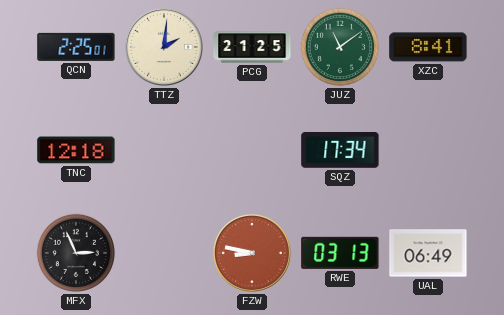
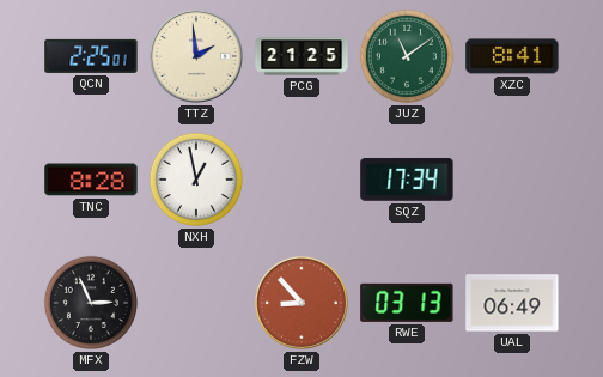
TTZ: 2:01 -> 1:59
TNC: 12:18 -> 8:28
NXH: none -> 12:58
FZW: 8:47 -> 8:53
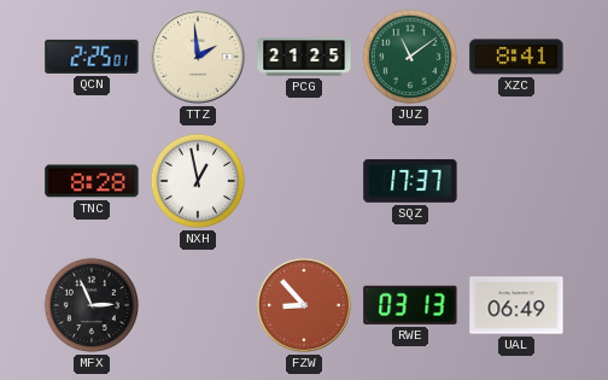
SQZ: 17:34 -> 17:37
